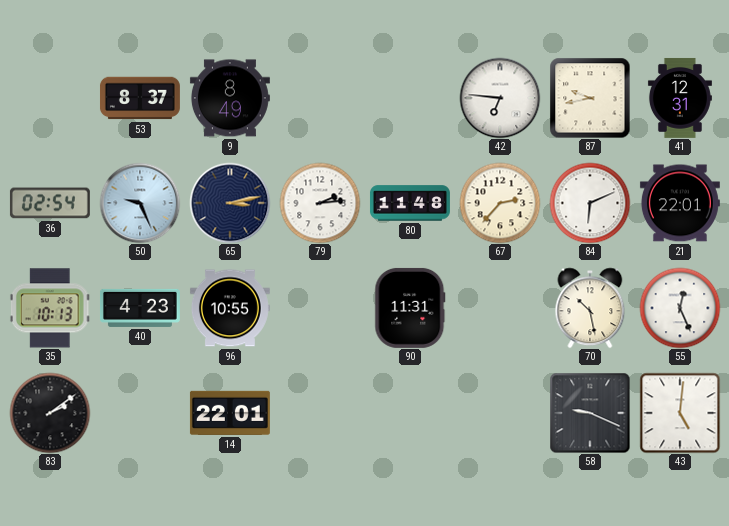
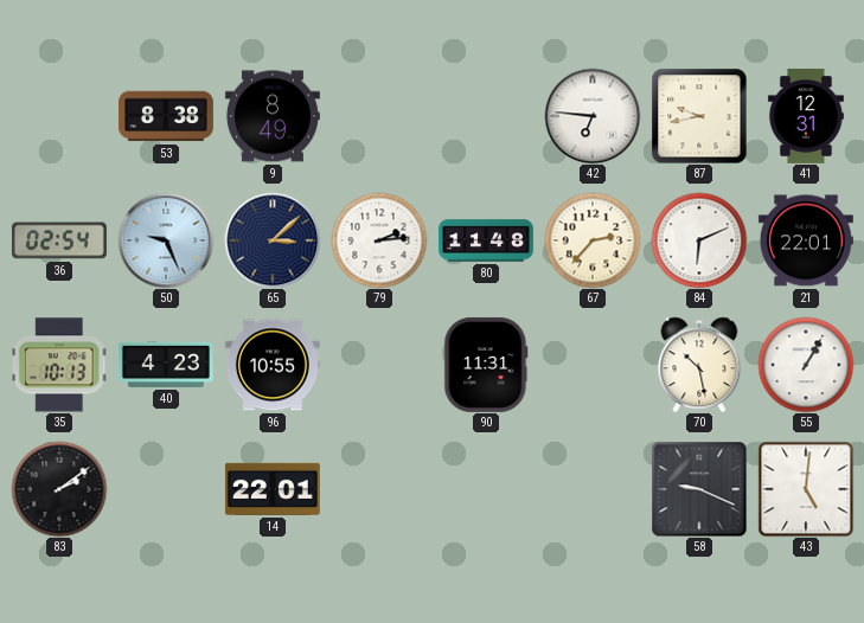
53: 8:37 -> 8:38
65: 3:13 -> 3:08
55: 12:26 -> 1:05
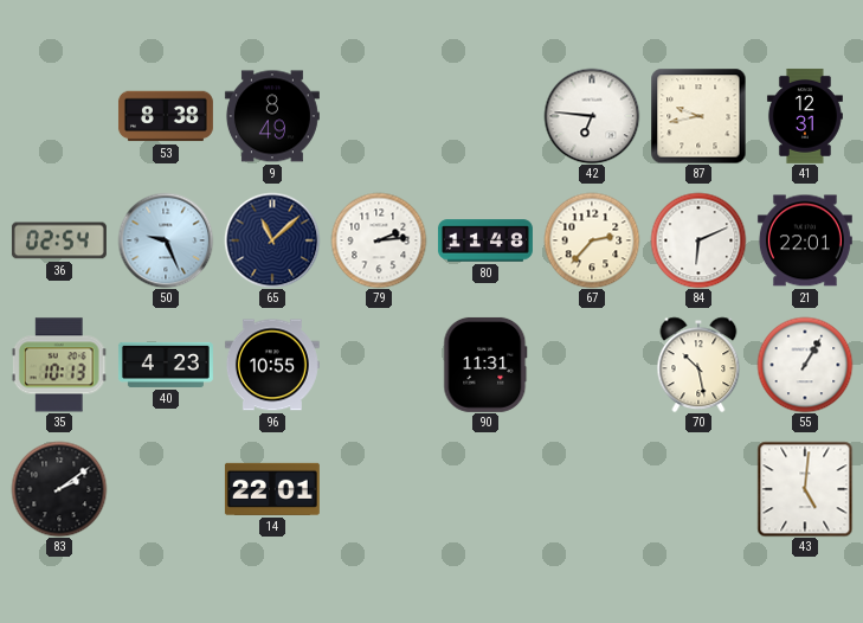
65: 3:08 -> 11:08
58: 9:19 -> none
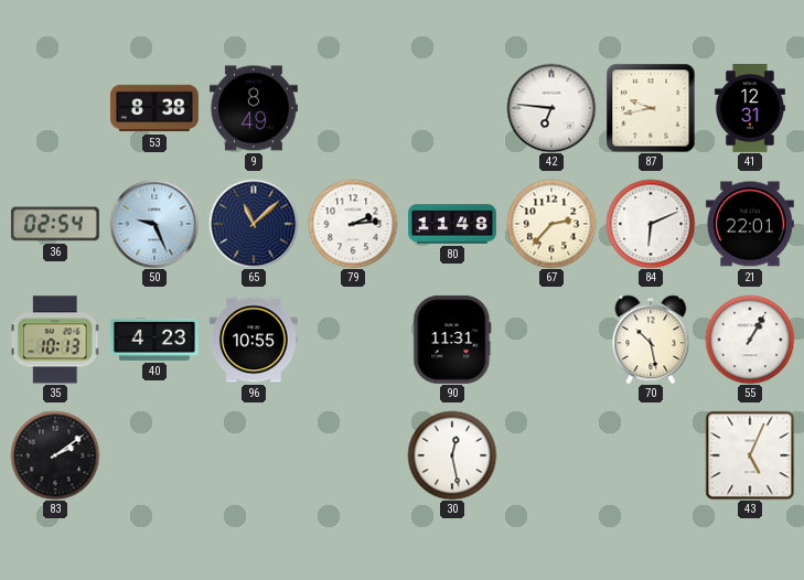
14: 22:01 -> none
30: none -> 12:28
43: 5:01 -> 5:04
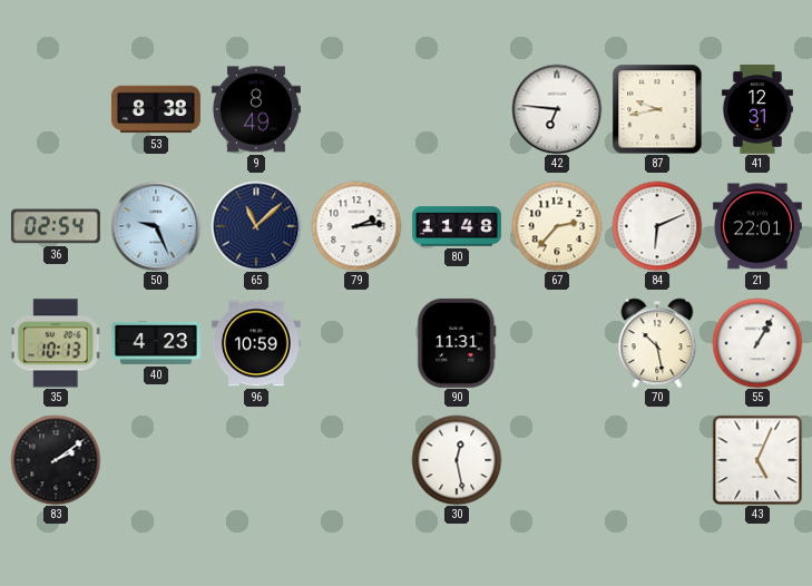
96: 10:55 -> 10:59
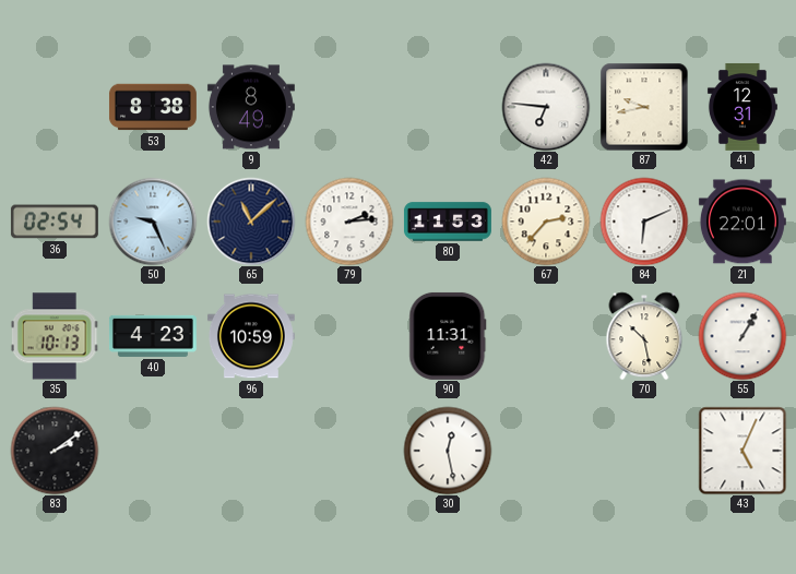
80: 11:48 -> 11:53
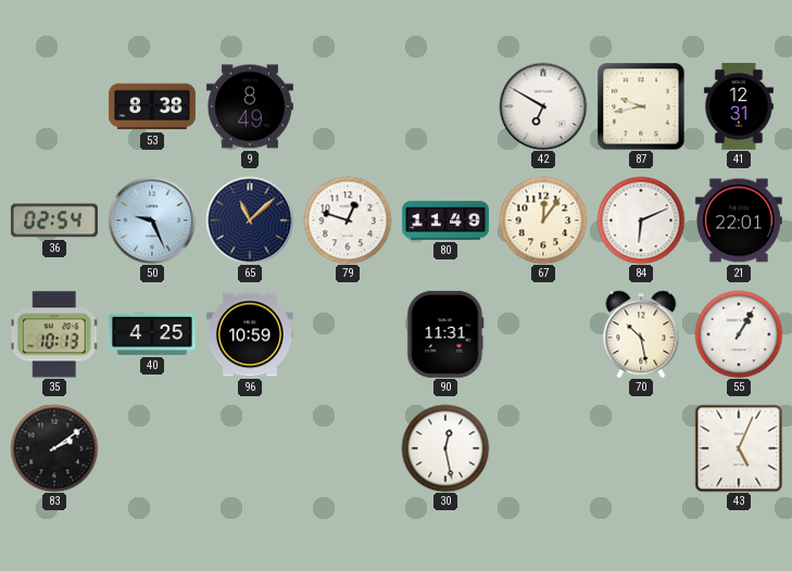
42: 6:46 -> 6:50
79: 2:14 -> 12:48
80: 11:53 -> 11:49
67: 2:37 -> 12:06
40: 4:23 -> 4:25
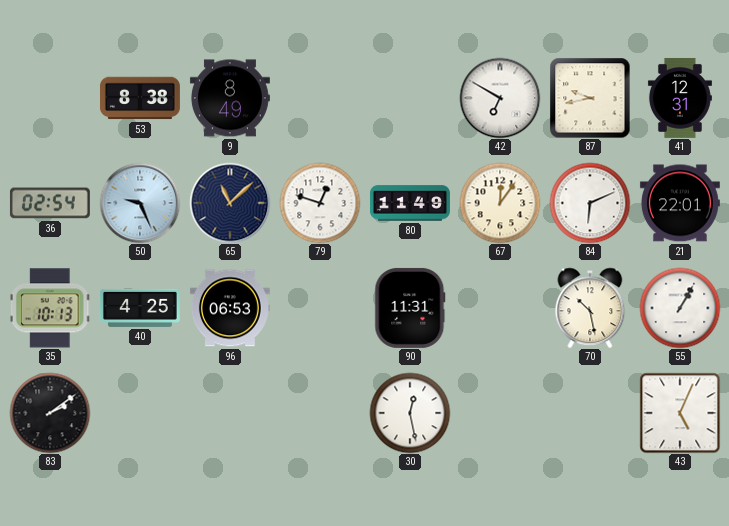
96: 10:59 -> 06:53
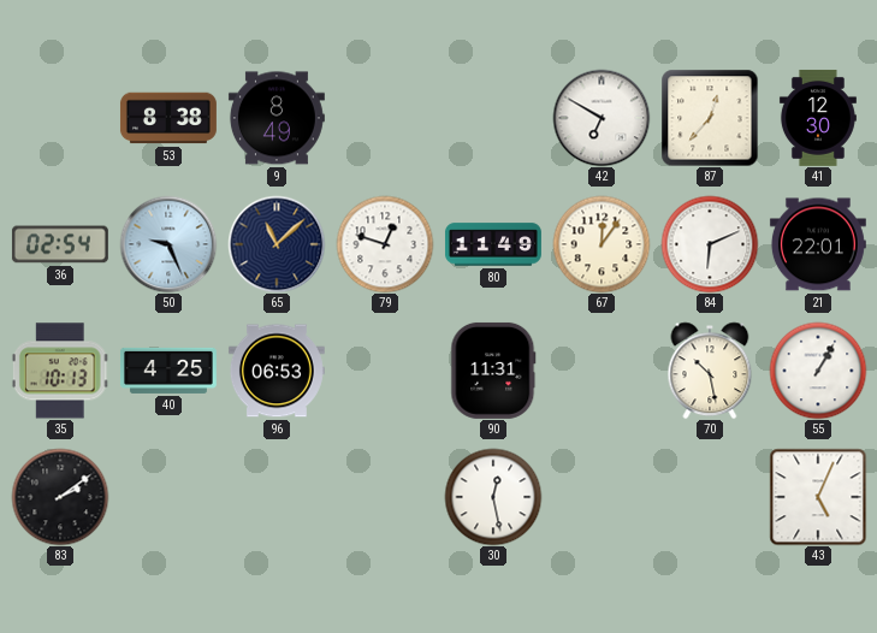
87: 9:43 -> 12:37
41: 12:31 -> 12:30
